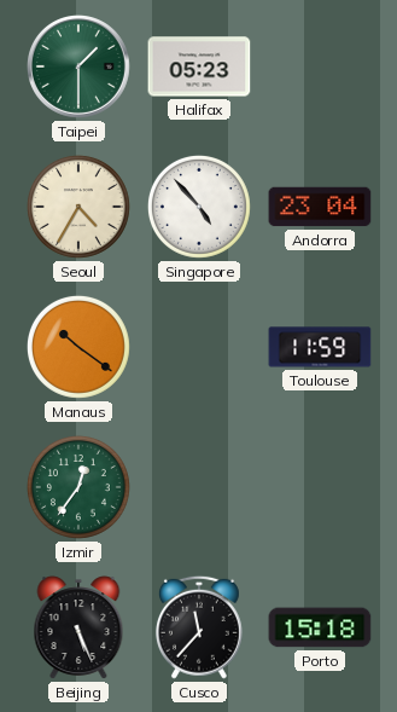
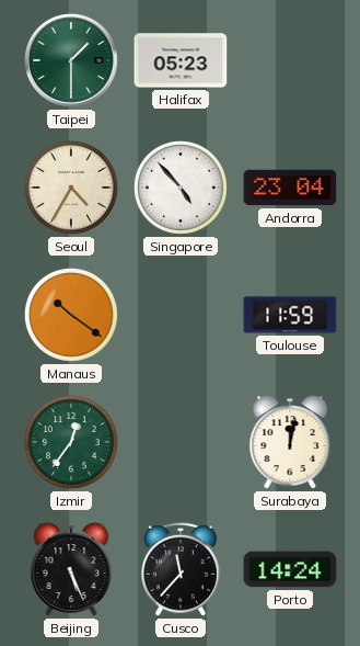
Surabaya: none -> 12:02
Porto: 15:18 -> 14:24
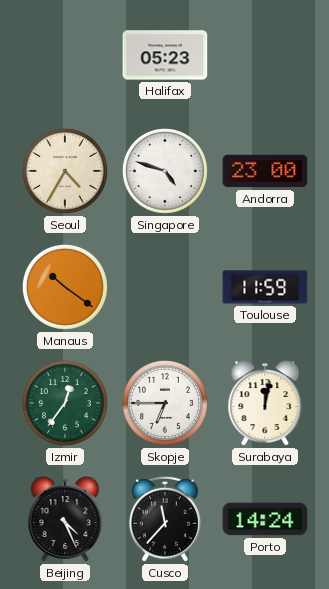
Taipei: 1:30 -> none
Singapore: 4:53 -> 4:48
Andorra: 23:04 -> 23:00
Skopje: none -> 6:45
Beijing: 5:26 -> 4:26
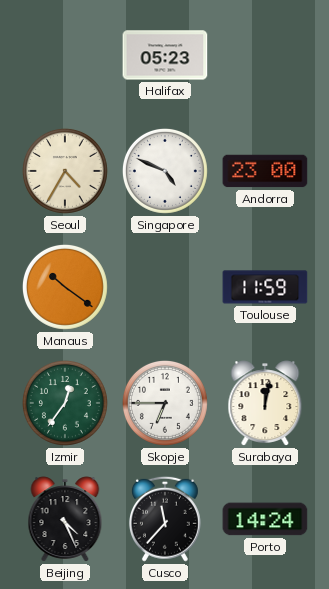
Singapore: 4:48 -> 4:49
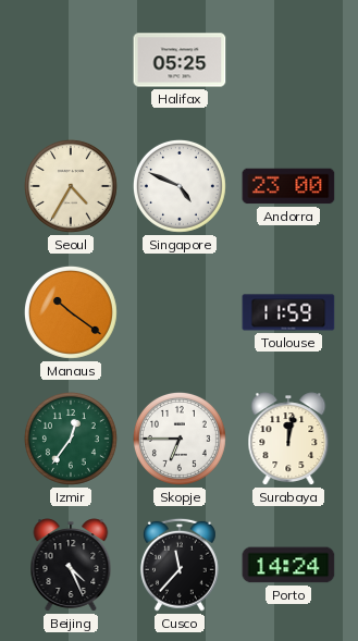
Halifax: 05:23 -> 05:25
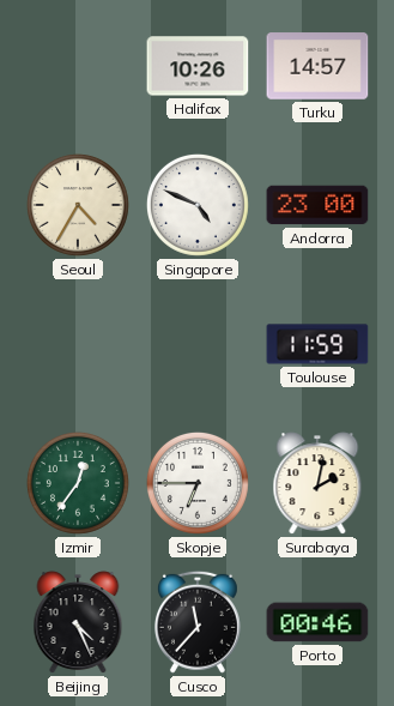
Halifax: 05:25 -> 10:26
Turku: none -> 14:57
Manaus: 10:21 -> none
Surabaya: 12:02 -> 2:02
Porto: 14:24 -> 00:46
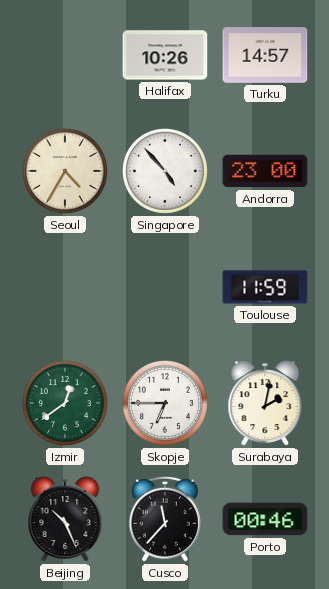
Singapore: 4:49 -> 4:53
Izmir: 12:36 -> 12:39
Beijing: 4:26 -> 10:26
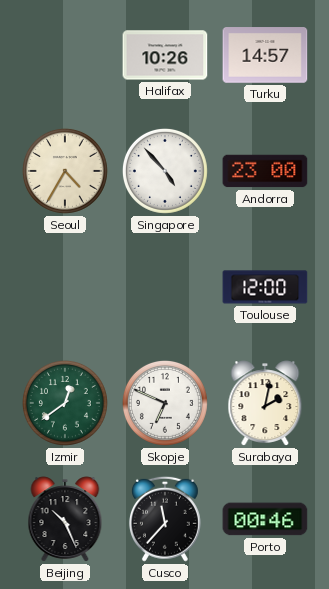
Toulouse: 11:59 -> 12:00
Skopje: 6:45 -> 6:49
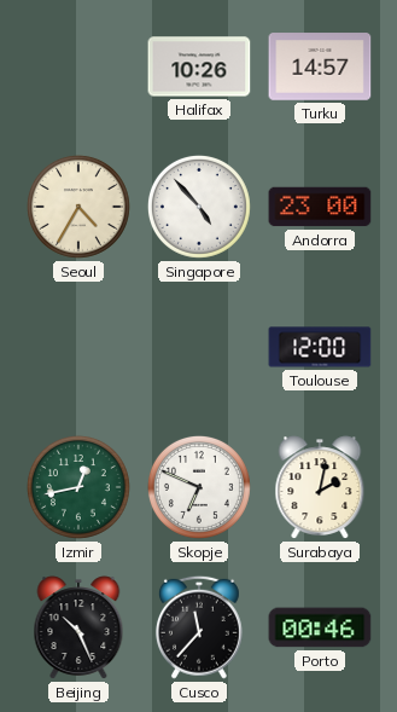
Izmir: 12:39 -> 12:43
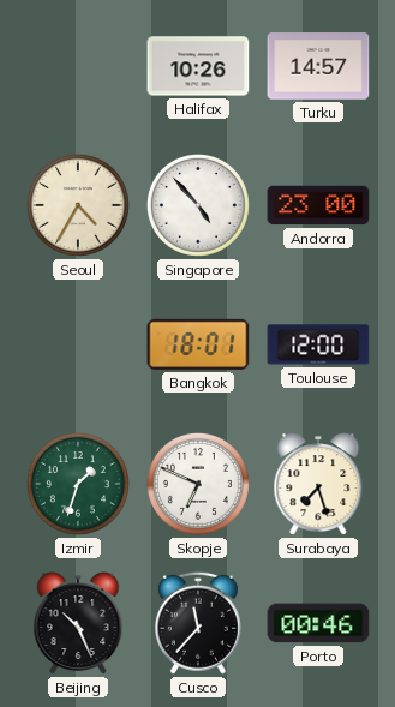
Bangkok: none -> 18:01
Izmir: 12:43 -> 1:33
Surabaya: 2:02 -> 7:27
